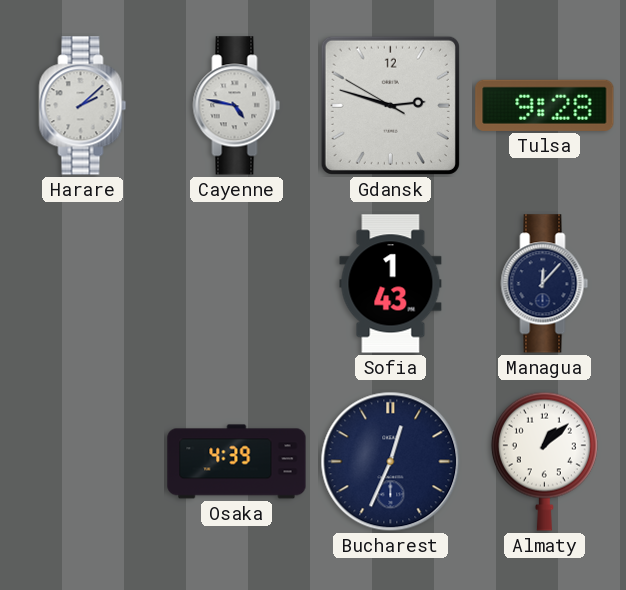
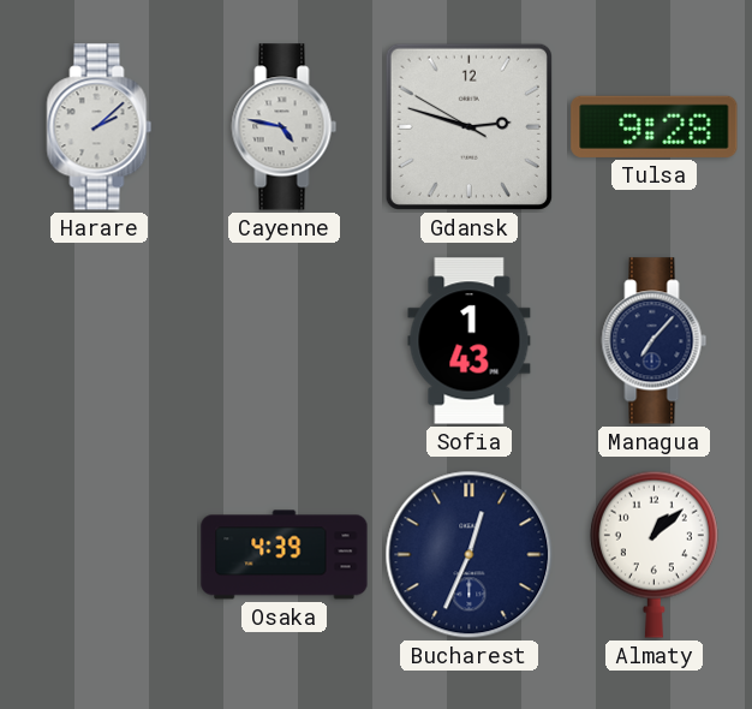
Managua: 12:07 -> 7:07
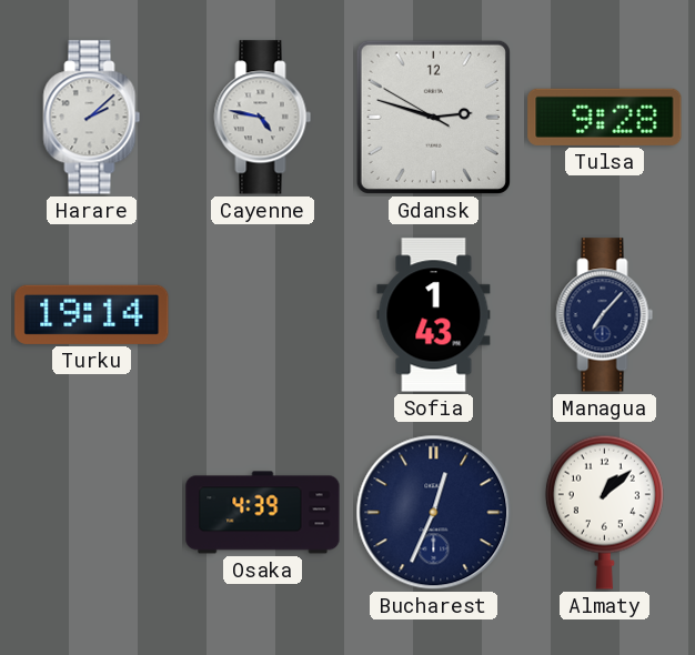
Turku: none -> 19:14
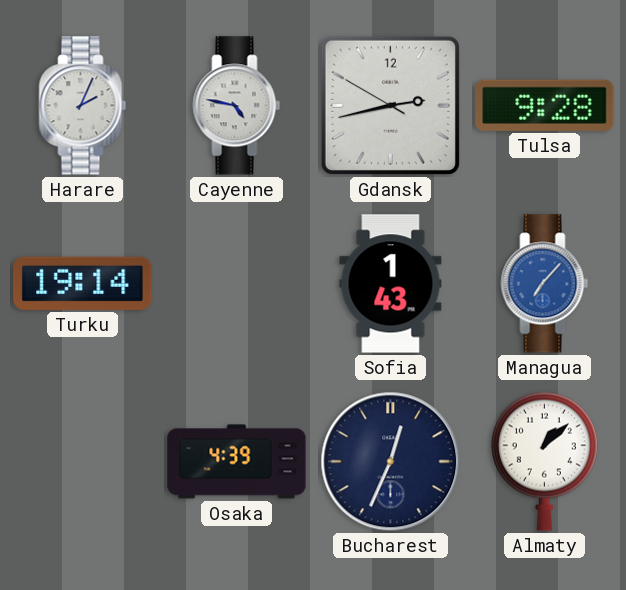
Harare: 2:08 -> 2:04
Gdansk: 2:47 -> 2:42
Managua dial: navy -> blue
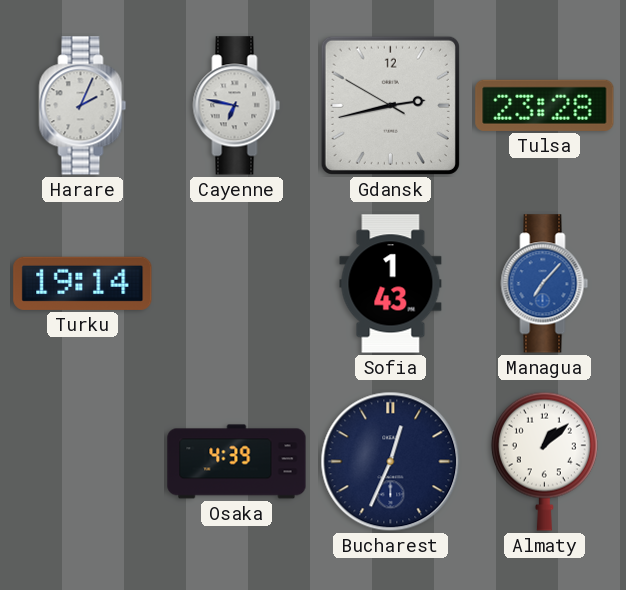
Cayenne: 4:47 -> 6:47
Tulsa: 9:28 -> 23:28
